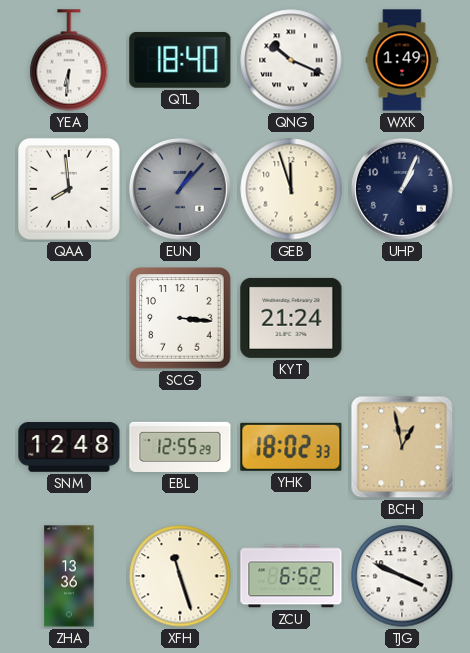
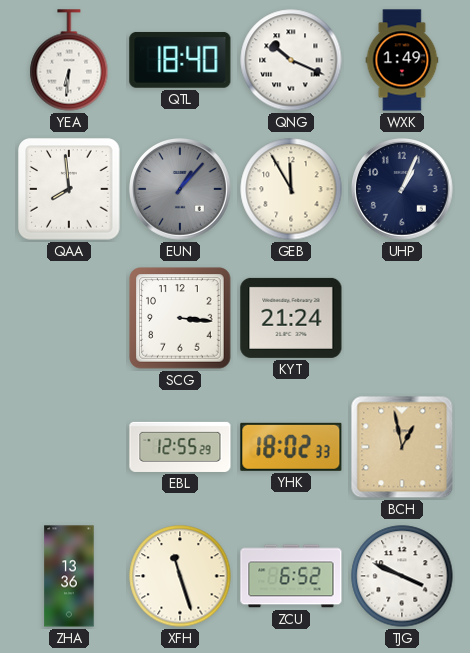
GEB: 11:57 -> 11:55
SNM: 12:48 -> none
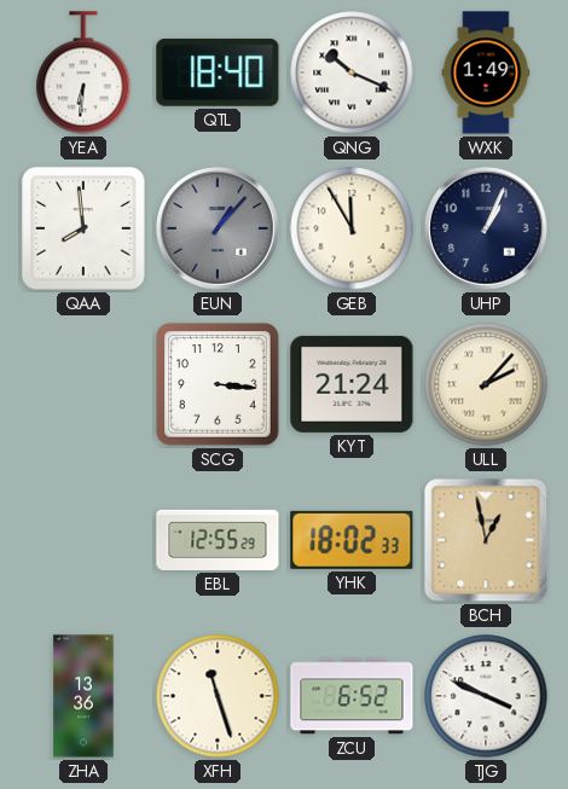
ULL: none -> 2:07
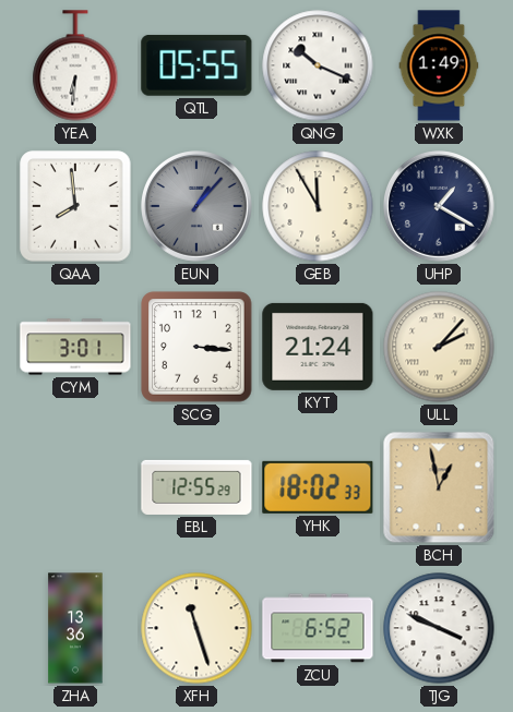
QTL: 18:40 -> 05:55
UHP: 1:04 -> 1:20
CYM: none -> 3:01
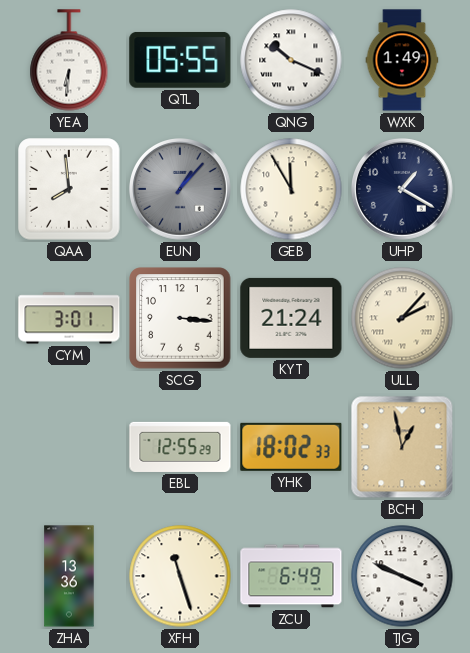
ZCU: 6:52 -> 6:49
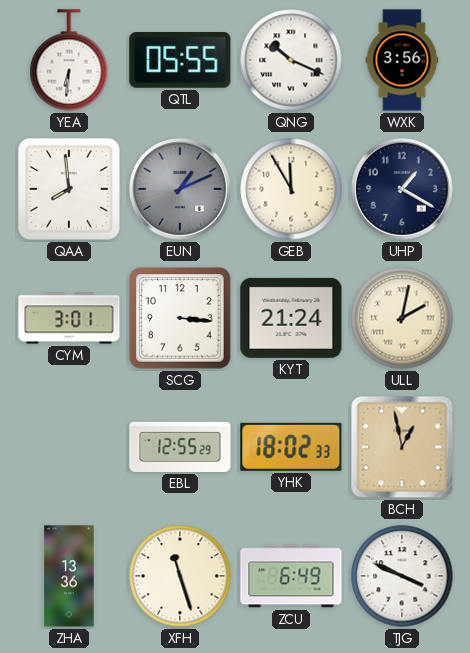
WXK: 1:49 -> 3:56
EUN: 1:07 -> 1:11
ULL: 2:07 -> 2:02
